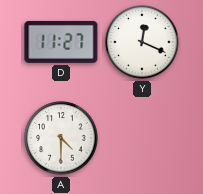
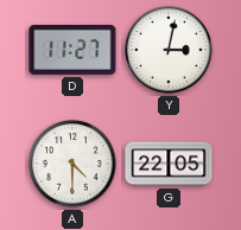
Y: 12:19 -> 3:02
G: none -> 22:05
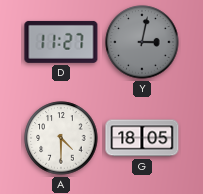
Y dial: white -> grey
G: 22:05 -> 18:05
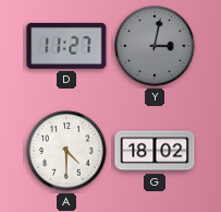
G: 18:05 -> 18:02
